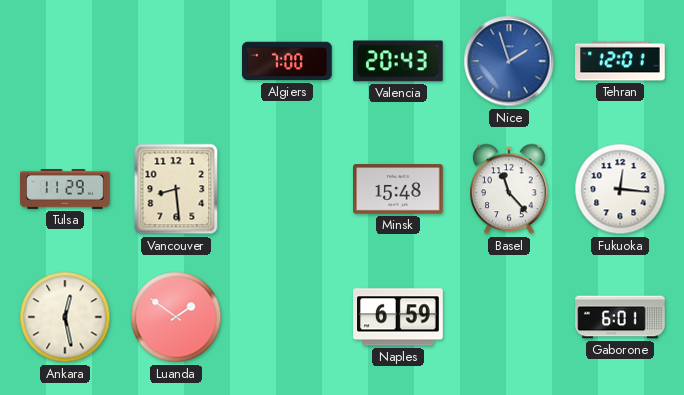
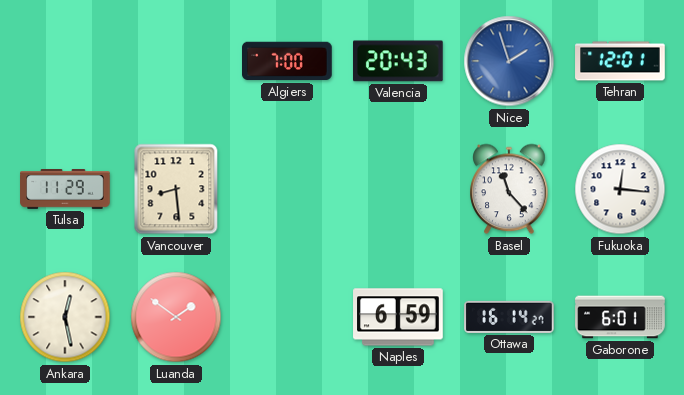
Minsk: 15:48 -> none
Ottawa: none -> 16:14
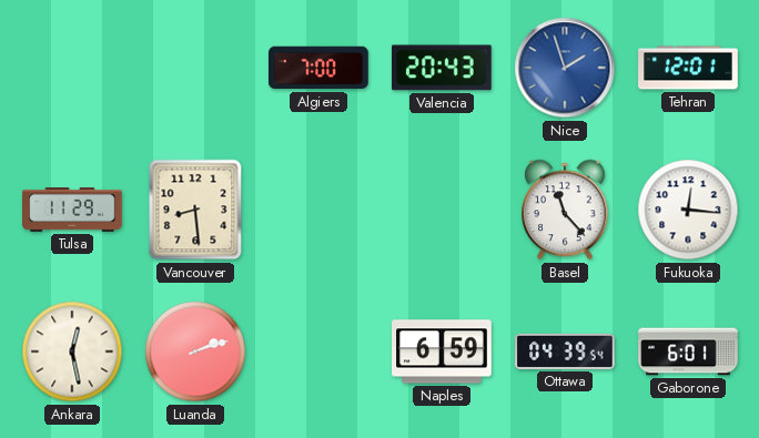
Luanda: 1:51 -> 2:12
Ottawa: 16:14 -> 04:39
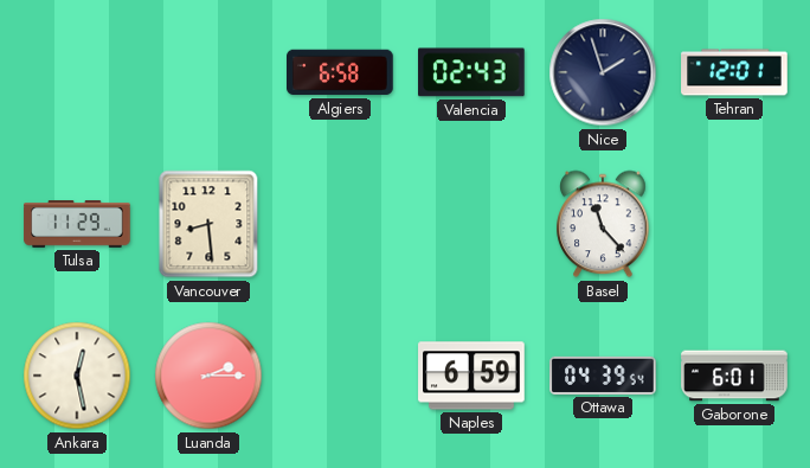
Algiers: 7:00 -> 6:58
Valencia: 20:43 -> 02:43
Nice dial: blue -> navy
Fukuoka: 12:16 -> none
Luanda: 2:12 -> 2:15
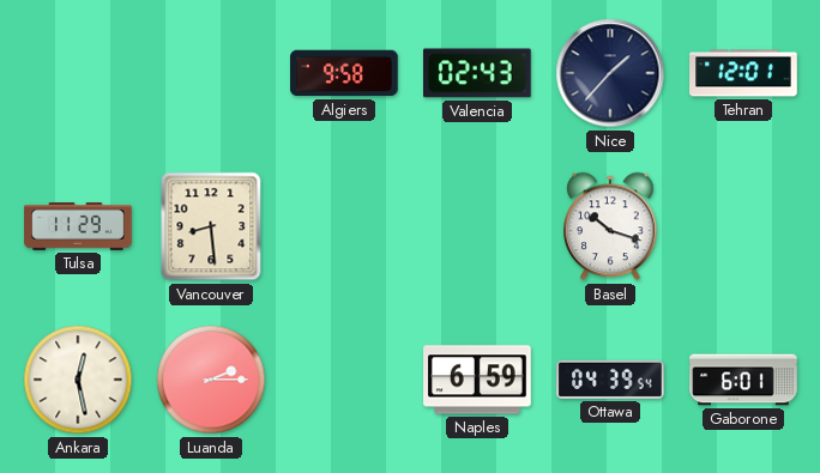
Algiers: 6:58 -> 9:58
Nice: 1:57 -> 1:37
Basel: 11:23 -> 10:18
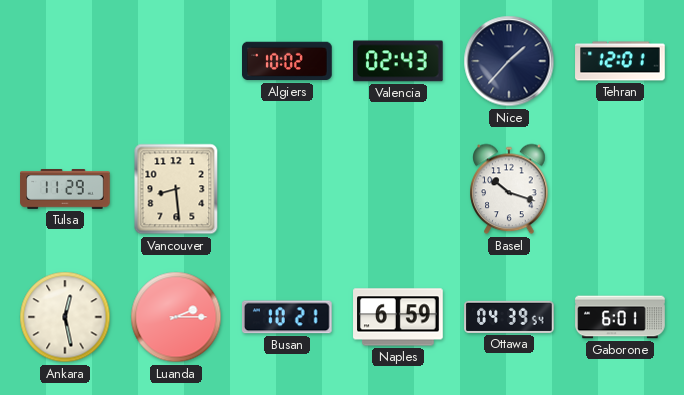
Algiers: 9:58 -> 10:02
Busan: none -> 10:21
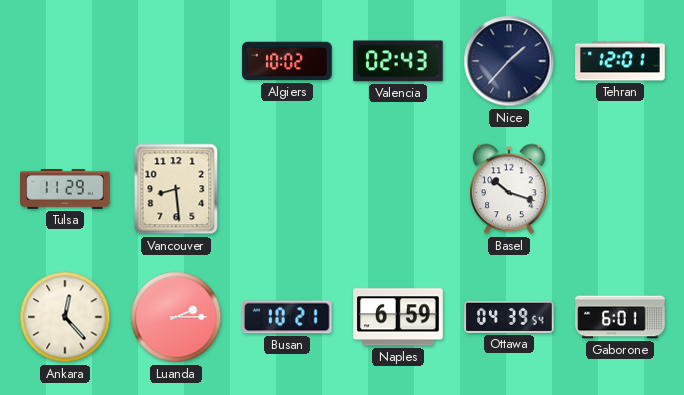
Ankara: 12:28 -> 12:23
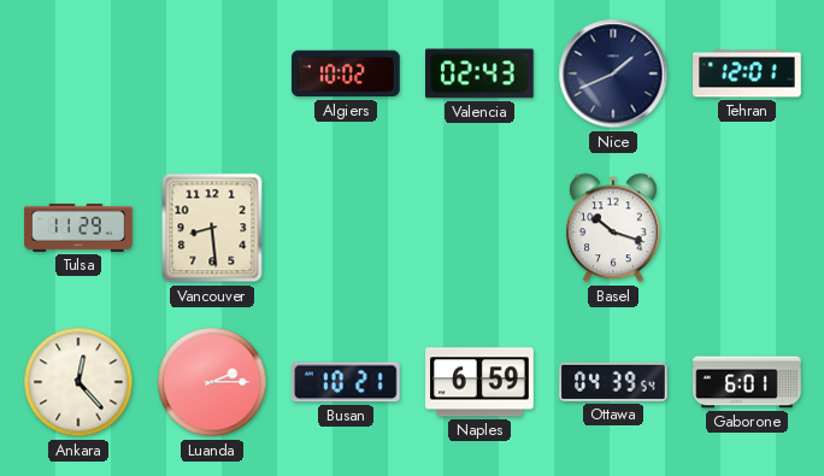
Nice: 1:37 -> 1:41
